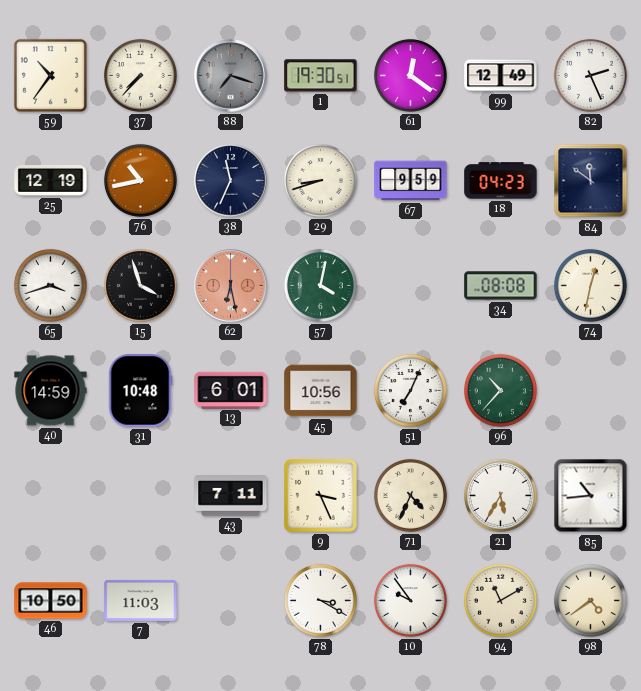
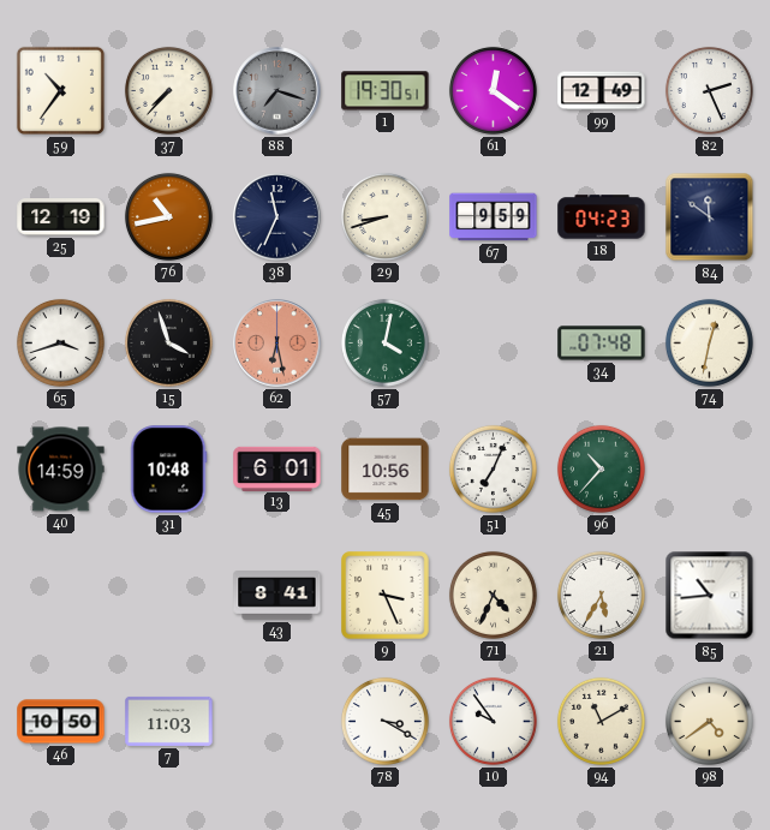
34: 08:08 -> 07:48
43: 7:11 -> 8:41
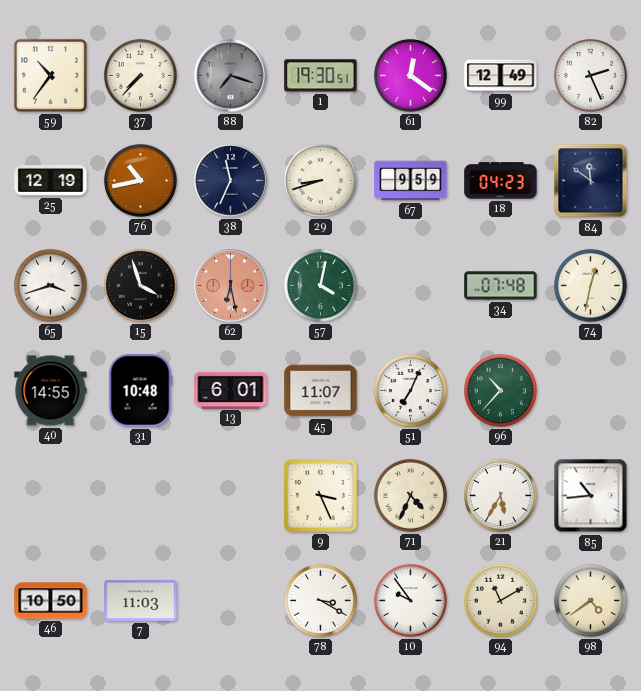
40: 14:59 -> 14:55
45: 10:56 -> 11:07
43: 8:41 -> none
